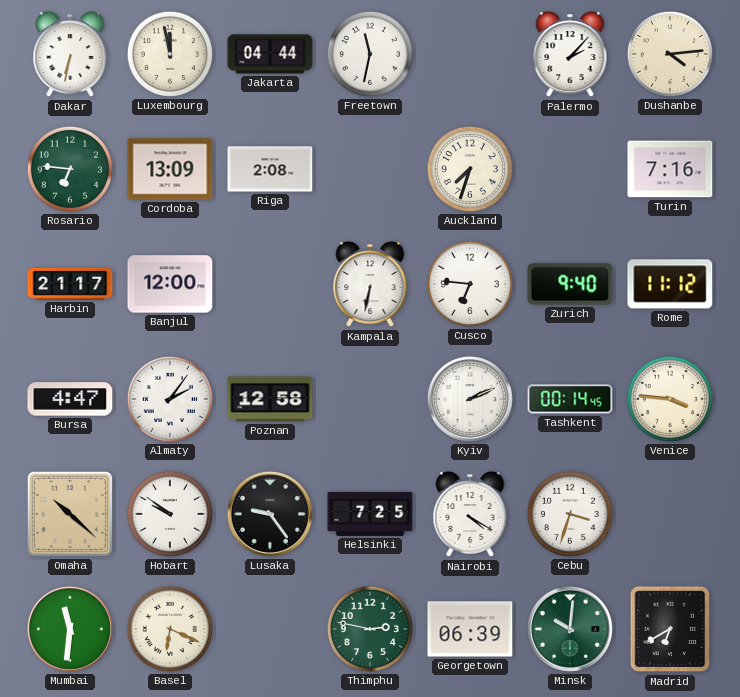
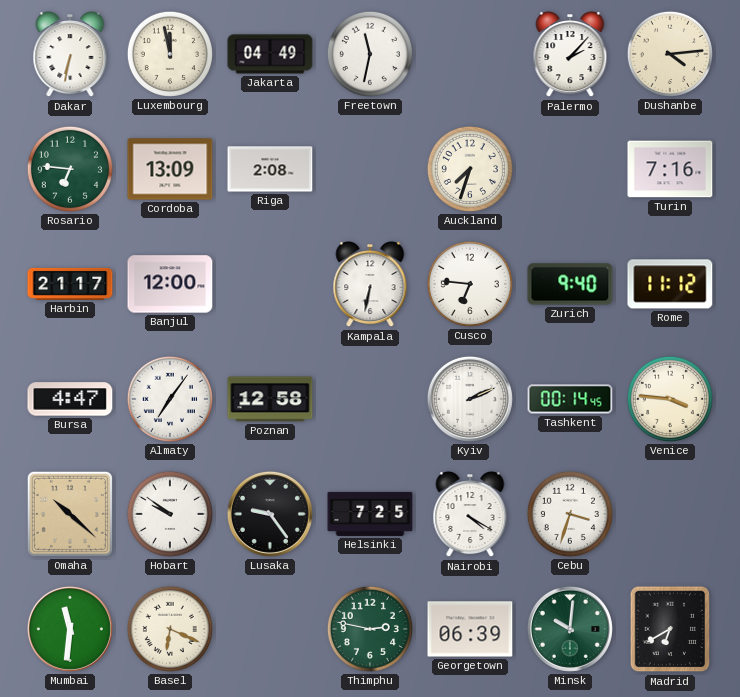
Jakarta: 04:44 -> 04:49
Almaty: 2:06 -> 7:06
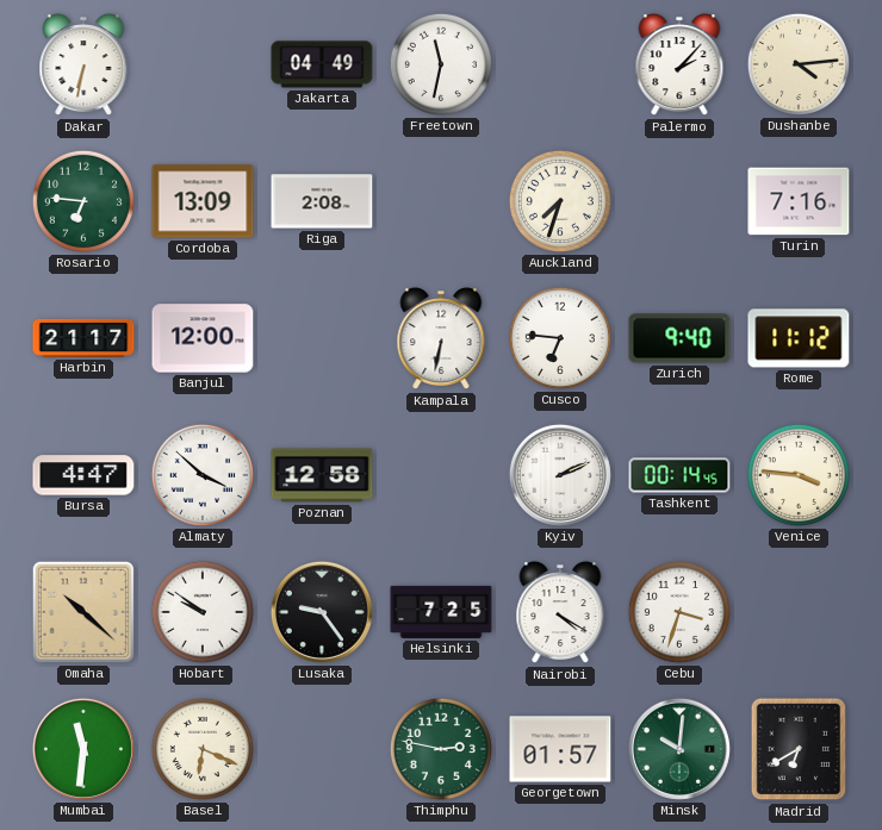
Luxembourg: 11:58 -> none
Almaty: 7:06 -> 3:52
Georgetown: 06:39 -> 01:57
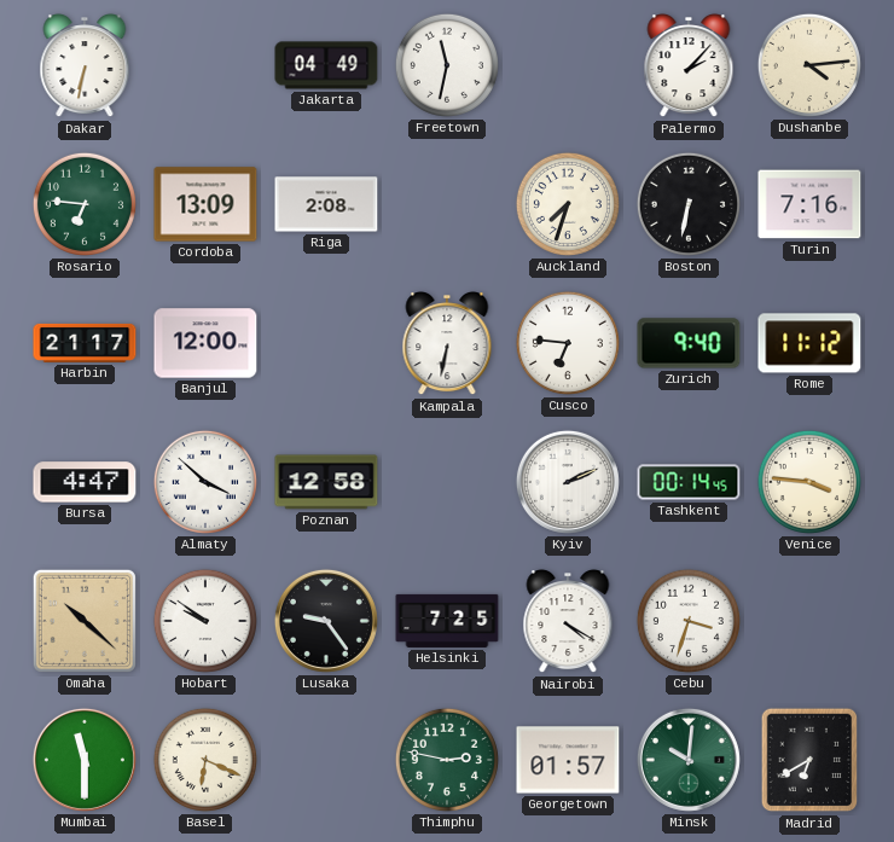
Boston: none -> 6:32
Mumbai: 11:31 -> 11:30
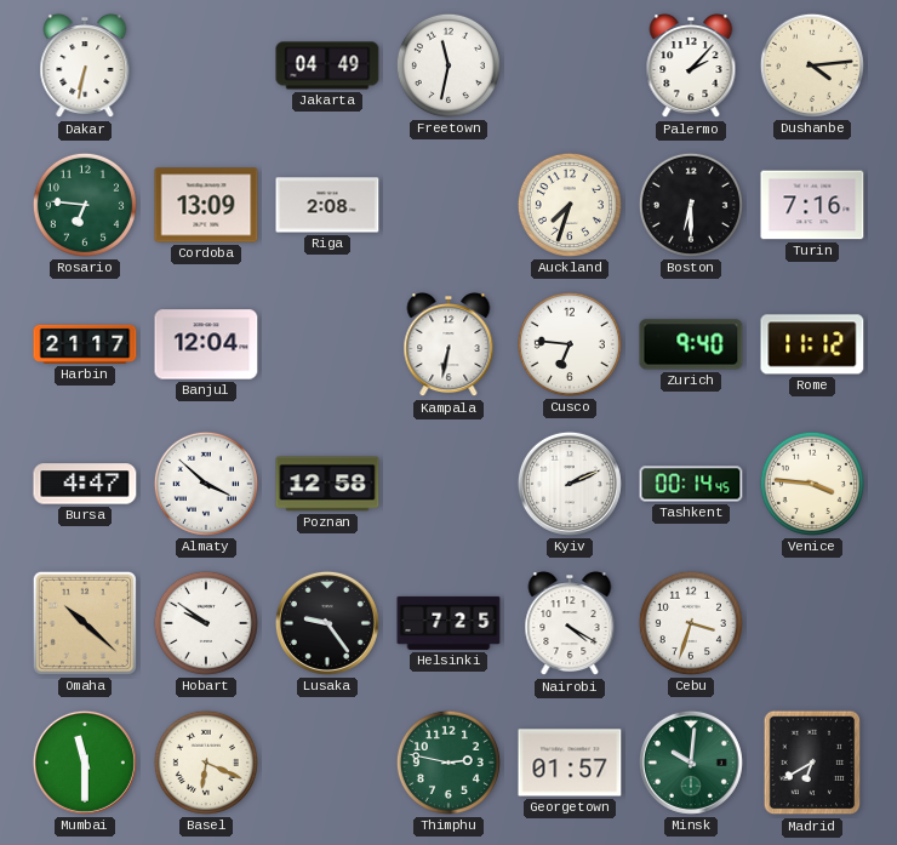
Boston: 6:32 -> 6:30
Banjul: 12:00 -> 12:04
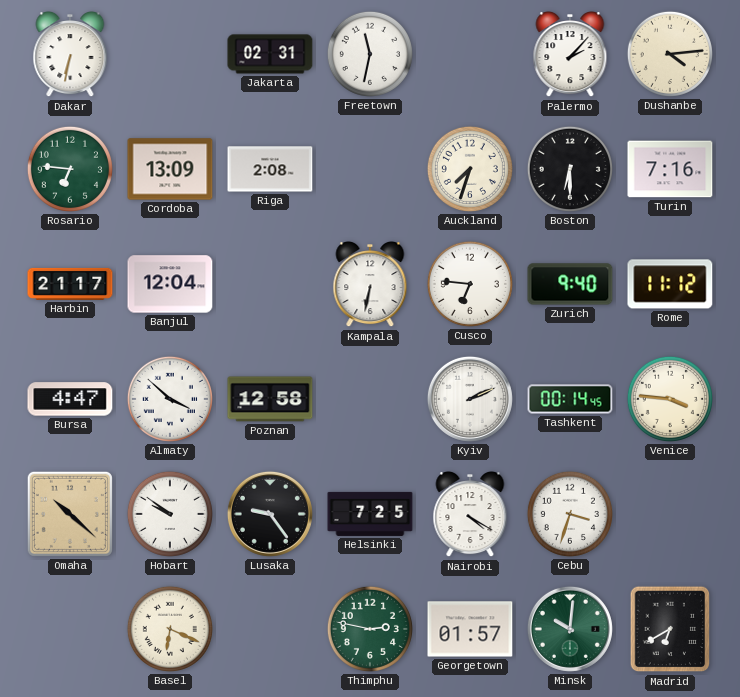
Jakarta: 04:49 -> 02:31
Mumbai: 11:30 -> none
